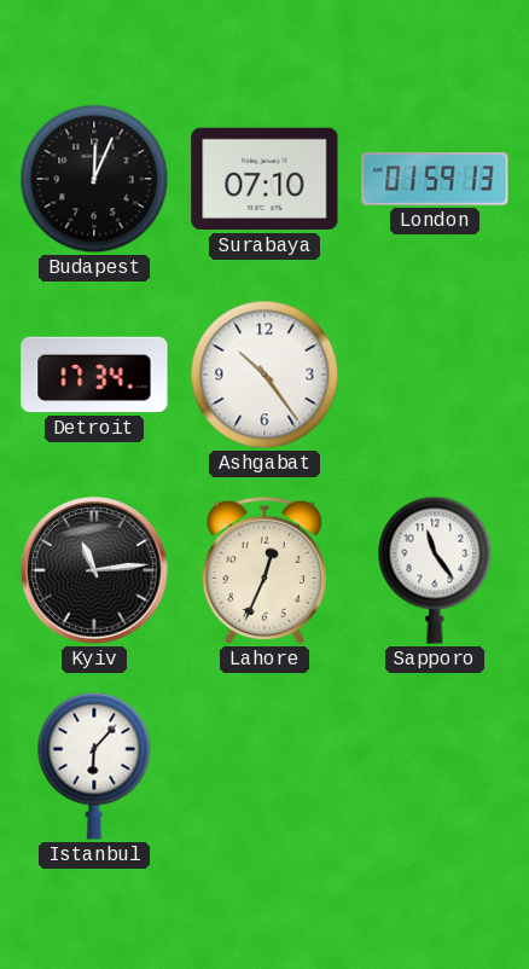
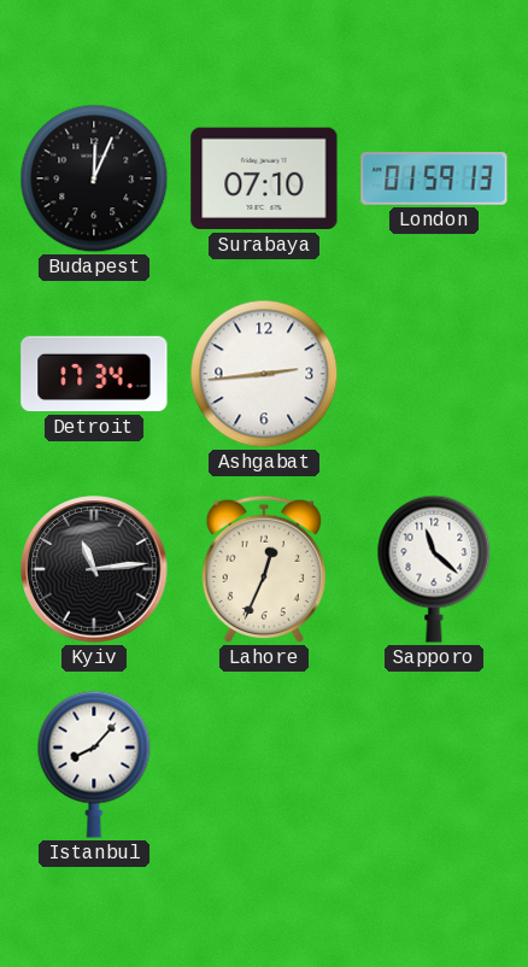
Ashgabat: 10:24 -> 2:44
Sapporo: 11:24 -> 11:22
Istanbul: 6:07 -> 8:07
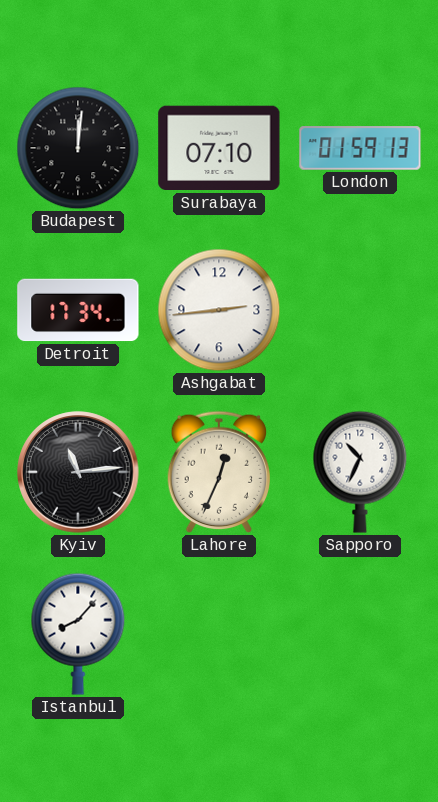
Budapest: 12:04 -> 12:01
Sapporo: 11:22 -> 10:34
